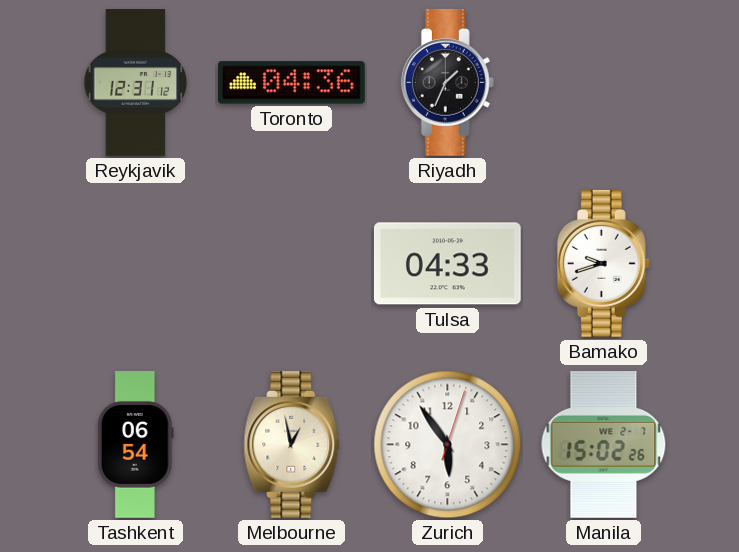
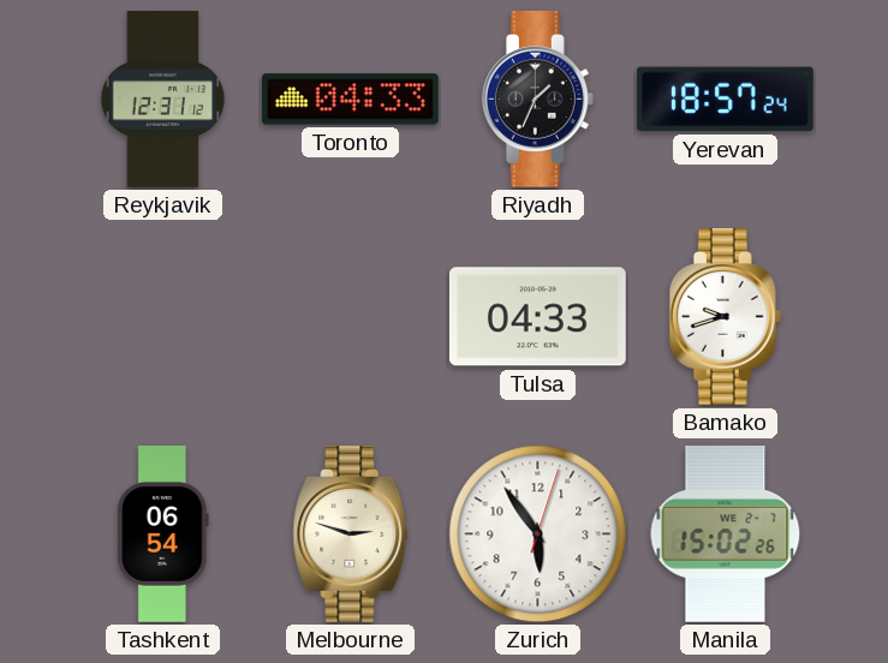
Toronto: 04:36 -> 04:33
Yerevan: none -> 18:57
Melbourne: 12:58 -> 2:48
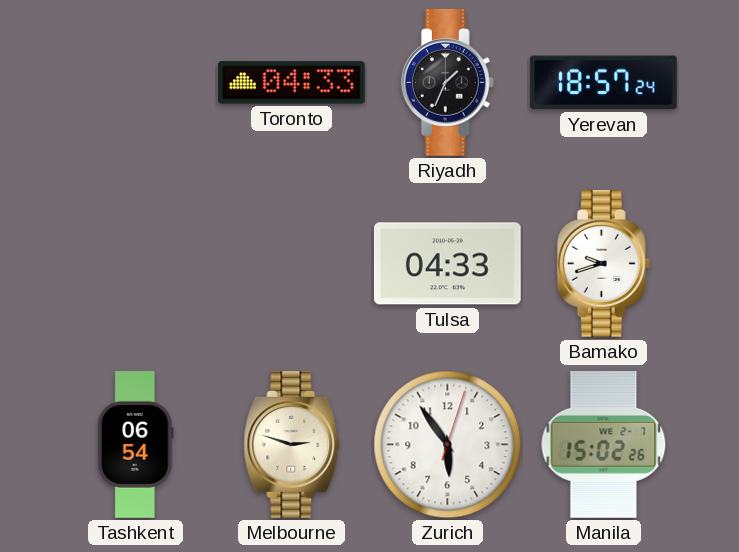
Reykjavik: 12:31 -> none
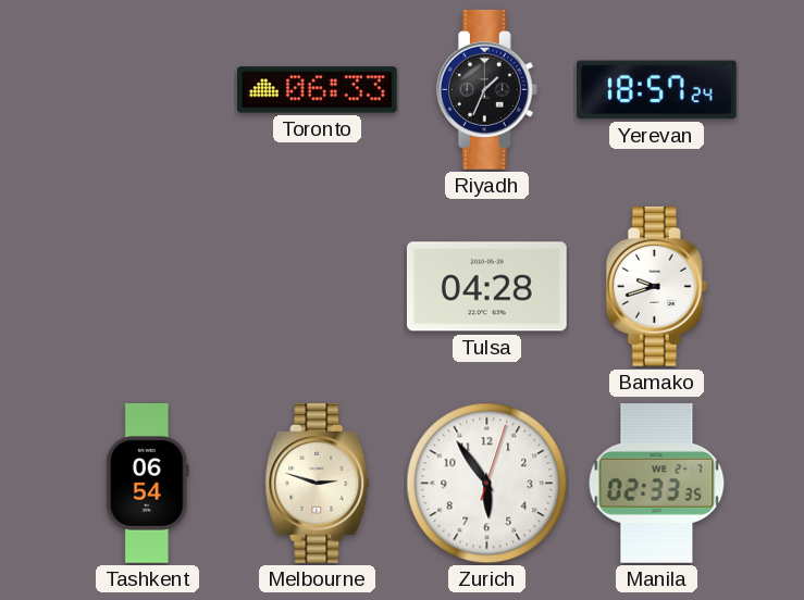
Toronto: 04:33 -> 06:33
Tulsa: 04:33 -> 04:28
Manila: 15:02 -> 02:33
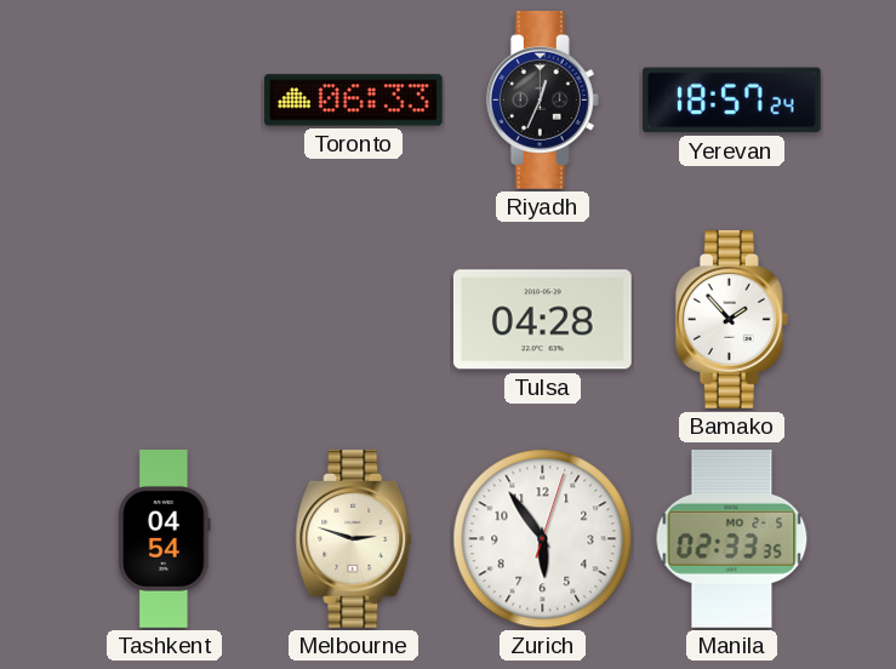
Riyadh: 1:34 -> 12:34
Bamako: 9:42 -> 1:53
Tashkent: 06:54 -> 04:54
Manila date: WE 2-7 -> MO 2-5
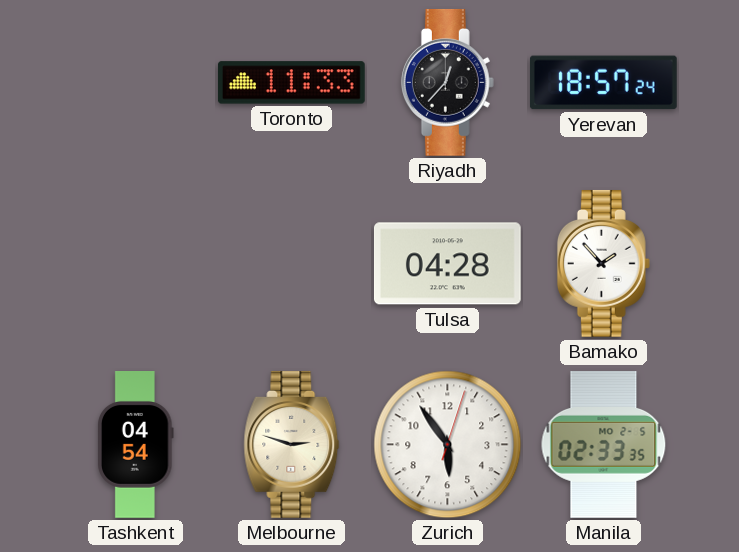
Toronto: 06:33 -> 11:33
Riyadh: 12:34 -> 12:37
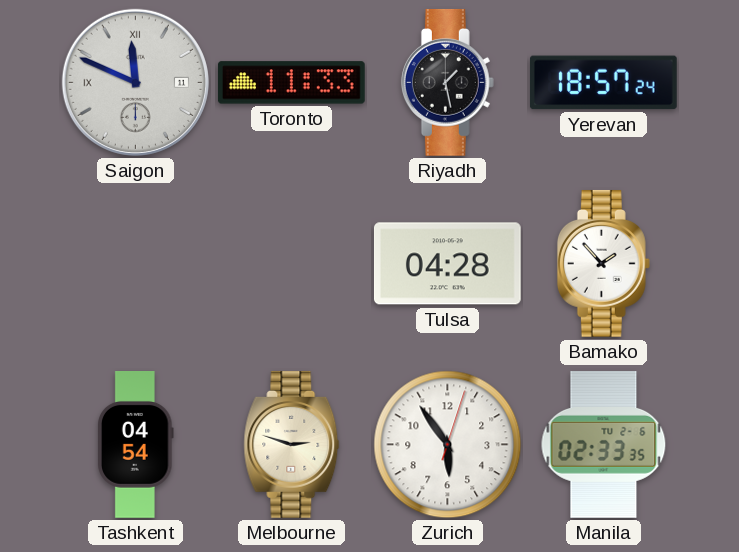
Saigon: none -> 11:49
Riyadh: 12:37 -> 1:28
Manila date: MO 2-5 -> TU 2-6
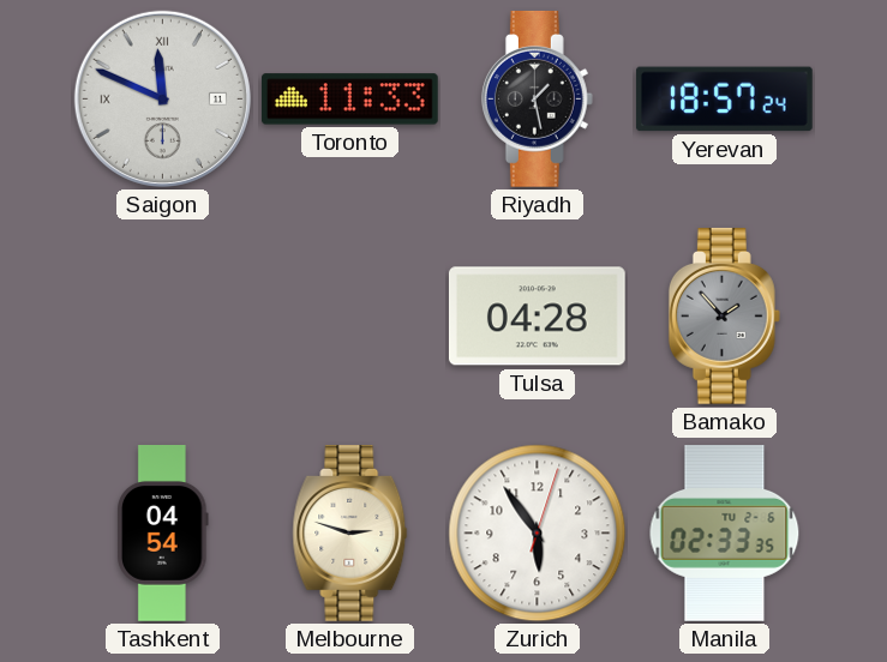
Bamako dial: white -> grey
